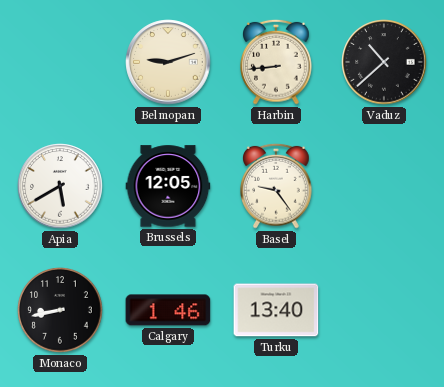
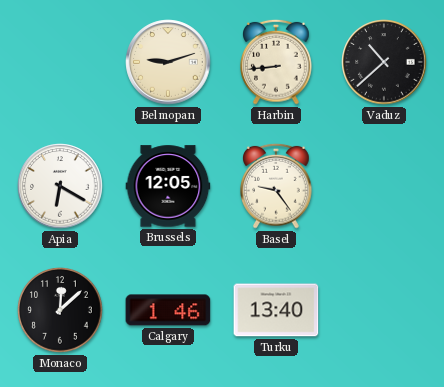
Apia: 5:40 -> 6:20
Monaco: 8:43 -> 12:08
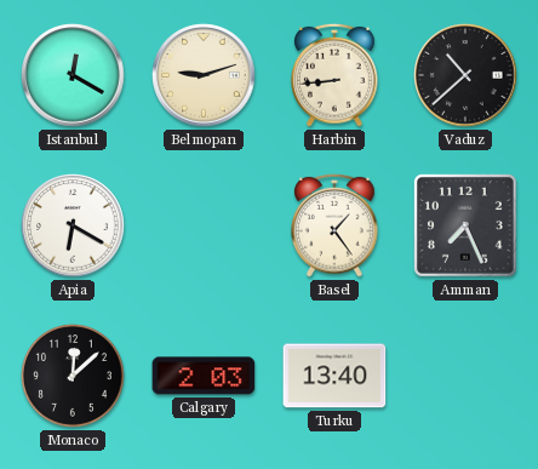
Istanbul: none -> 12:20
Brussels: 12:05 -> none
Basel: 9:24 -> 1:24
Amman: none -> 7:26
Calgary: 1:46 -> 2:03
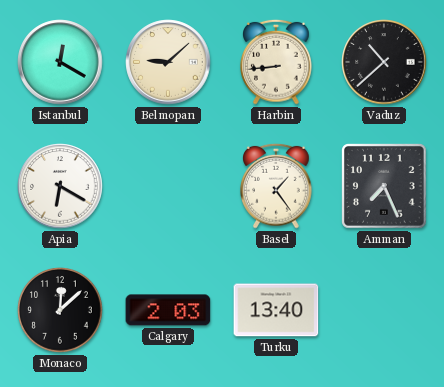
Belmopan: 9:12 -> 9:08
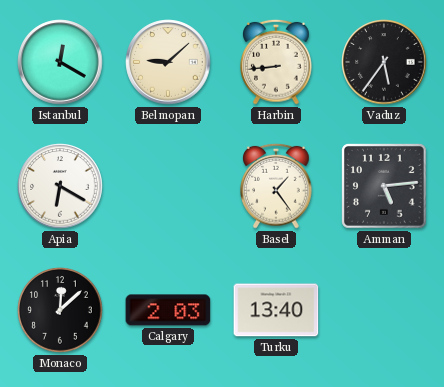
Vaduz: 10:38 -> 5:36
Amman: 7:26 -> 5:14
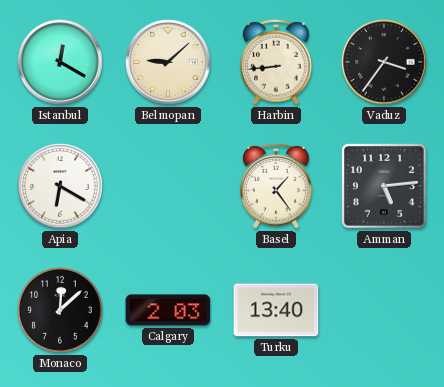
Vaduz: 5:36 -> 3:36
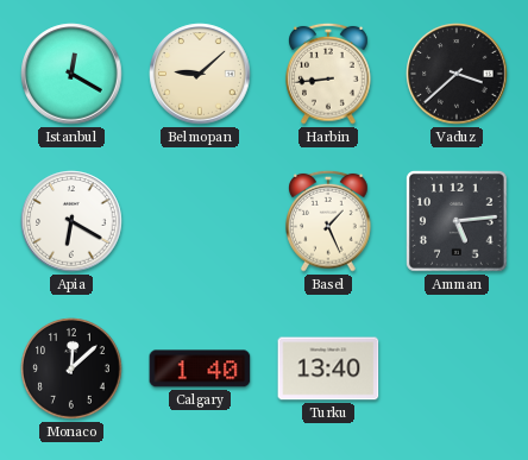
Vaduz: 3:36 -> 3:38
Basel: 1:24 -> 1:26
Calgary: 2:03 -> 1:40
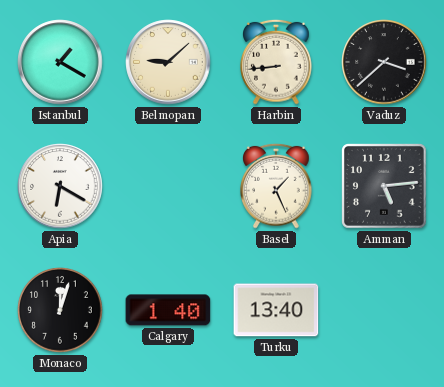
Istanbul: 12:20 -> 1:20
Monaco: 12:08 -> 12:03
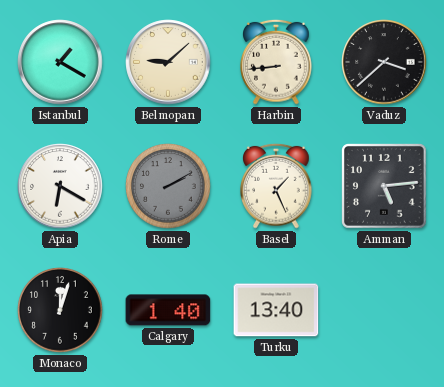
Rome: none -> 2:10
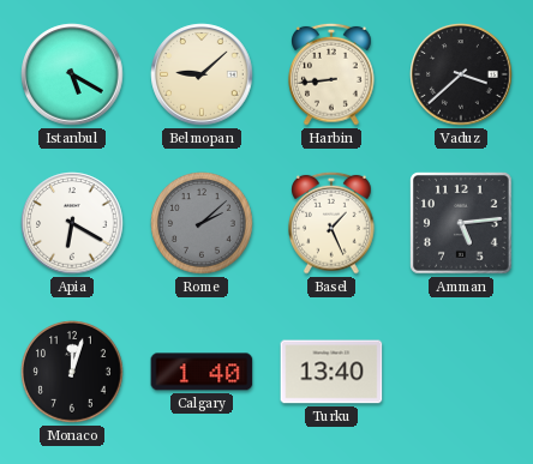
Istanbul: 1:20 -> 5:20
Rome: 2:10 -> 2:08
